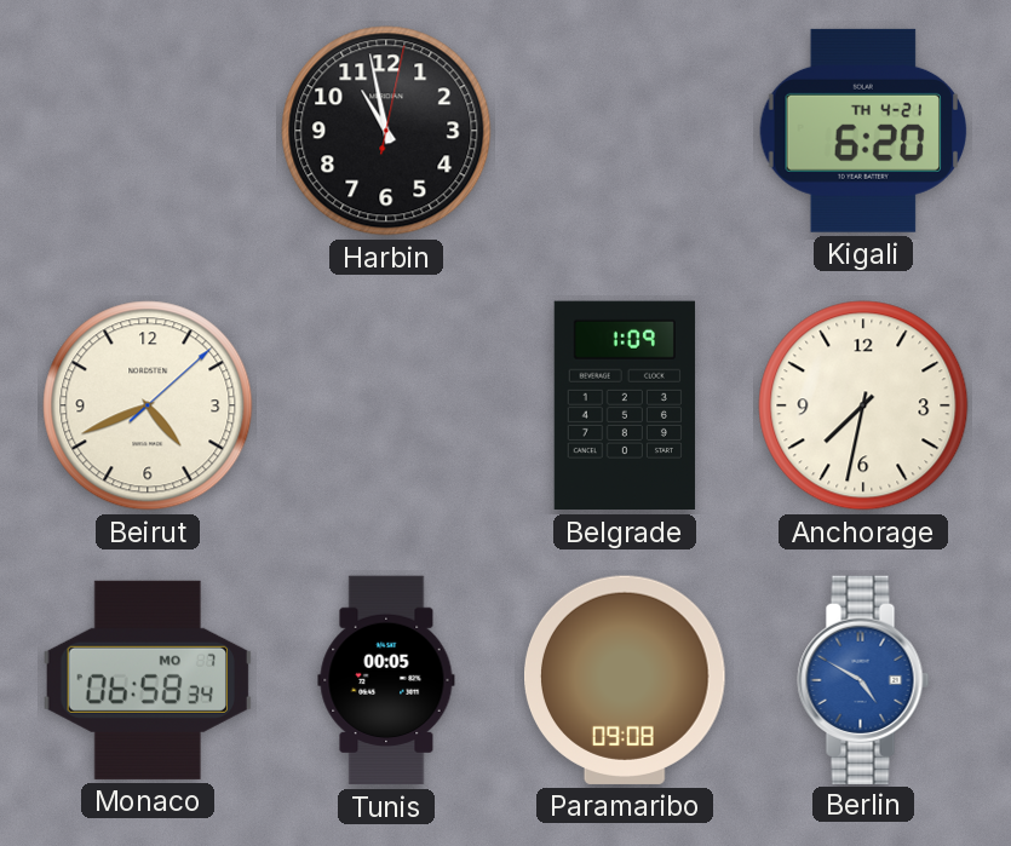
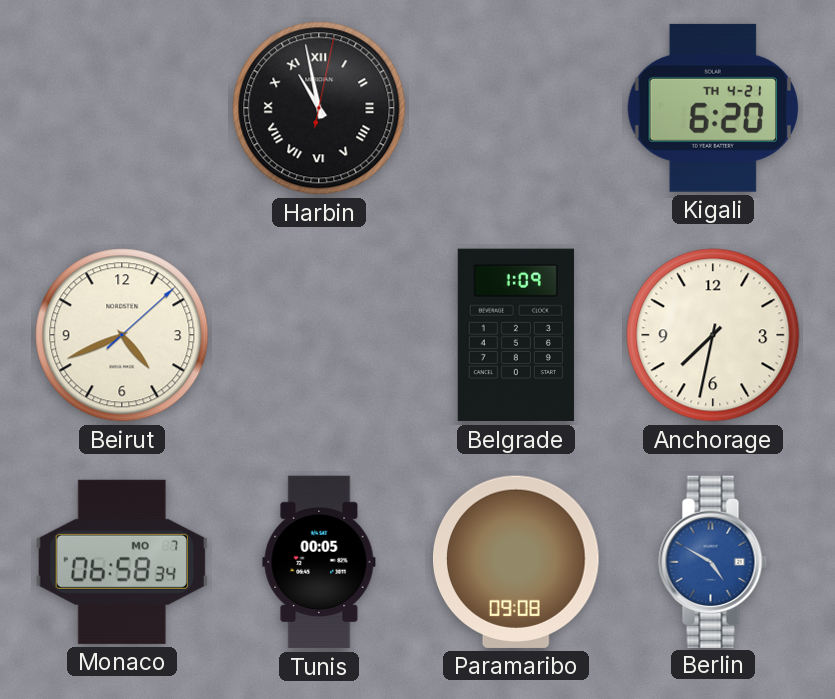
Harbin numerals: Arabic -> Roman
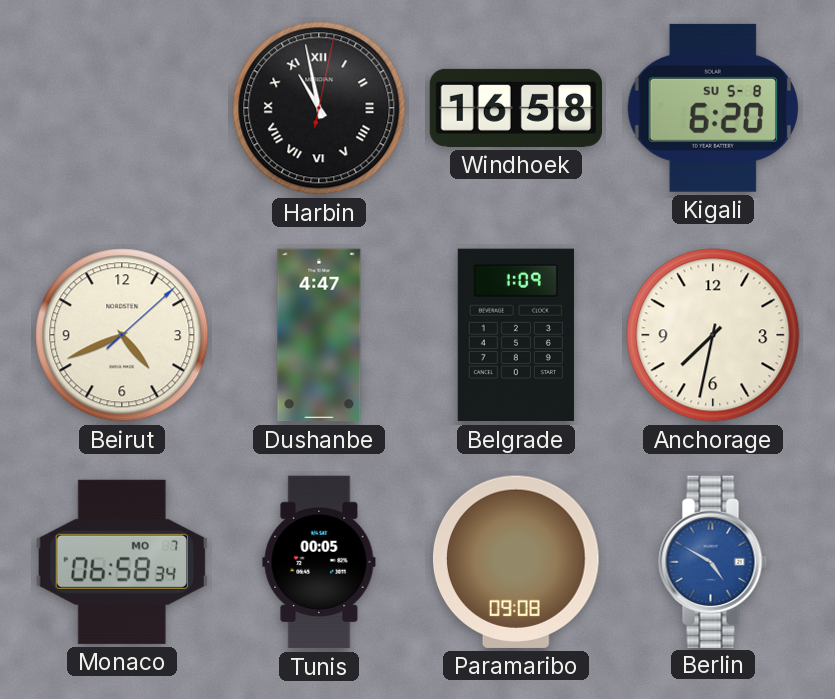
Windhoek: none -> 16:58
Kigali date: TH 4-21 -> SU 5-8
Dushanbe: none -> 4:47
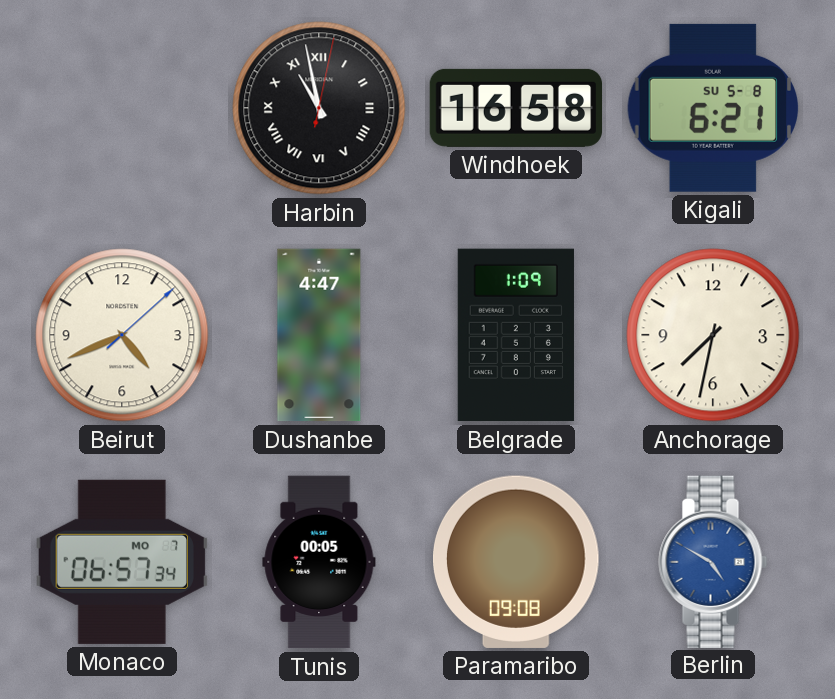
Kigali: 6:20 -> 6:21
Monaco: 06:58 -> 06:57
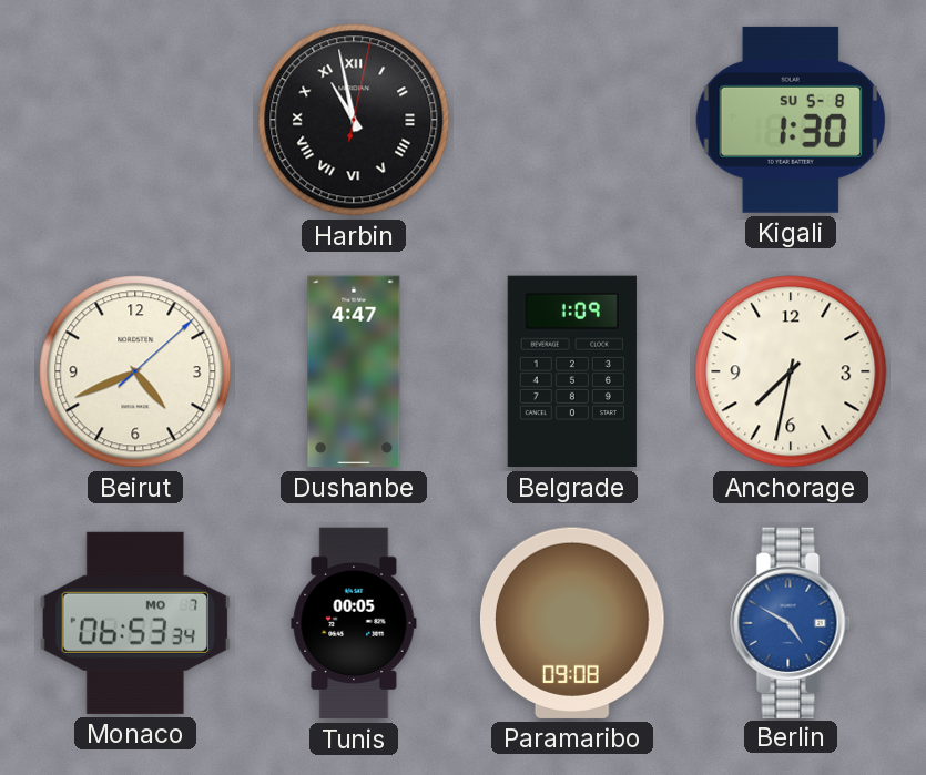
Windhoek: 16:58 -> none
Kigali: 6:21 -> 1:30
Monaco: 06:57 -> 06:53
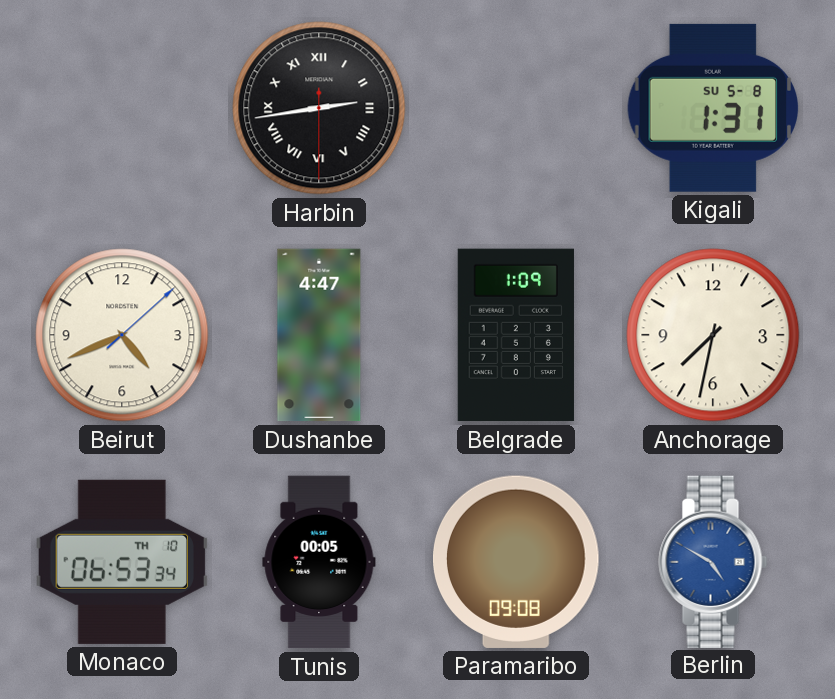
Harbin: 10:58 -> 2:43
Kigali: 1:30 -> 1:31
Monaco date: MO 7 -> TH 10
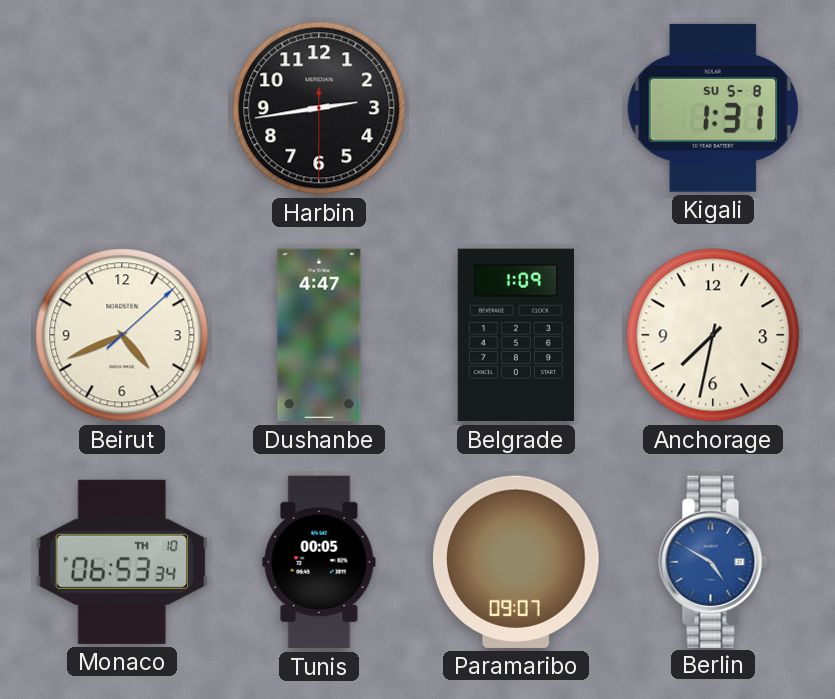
Harbin numerals: Roman -> Arabic
Paramaribo: 09:08 -> 09:07
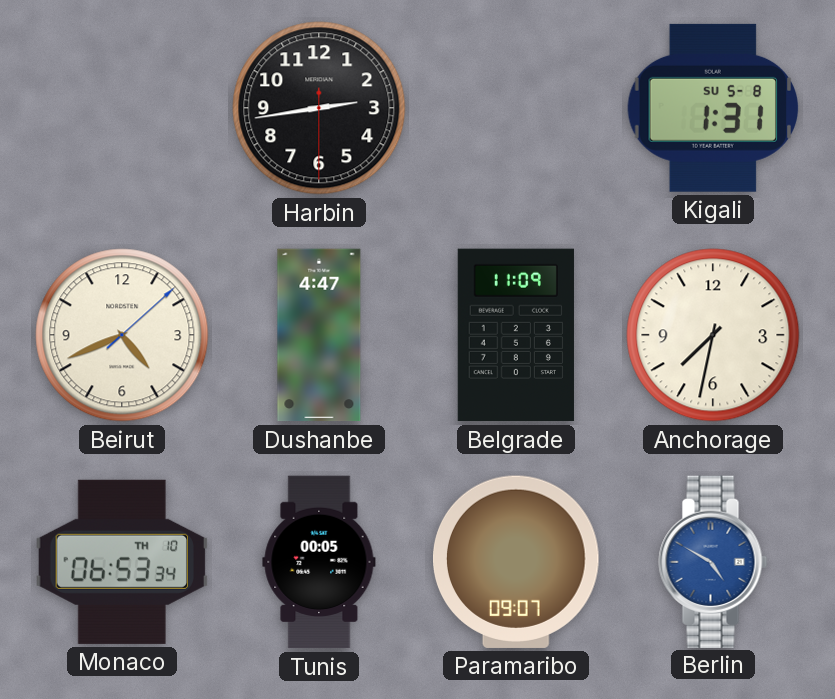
Belgrade: 1:09 -> 11:09
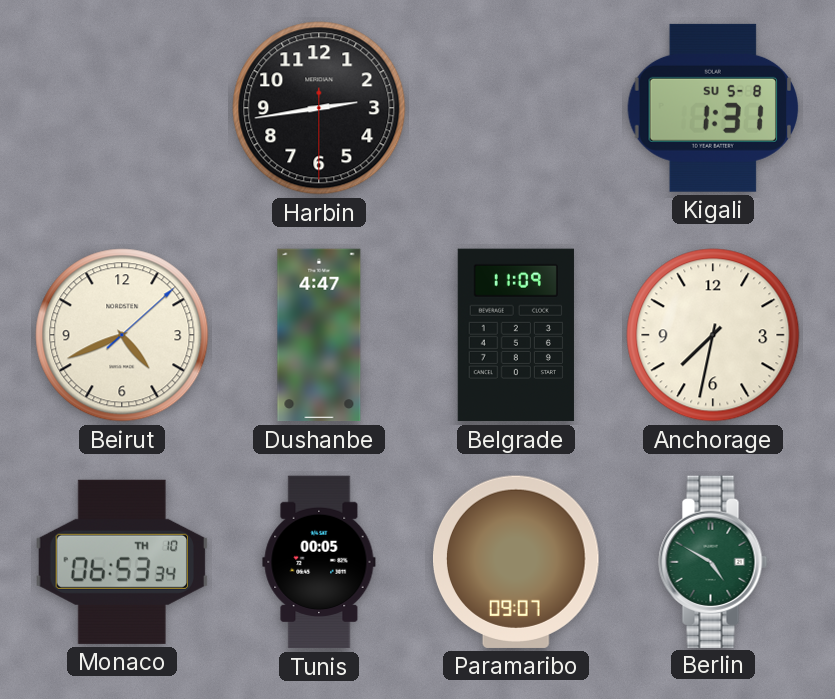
Berlin dial: blue -> green
